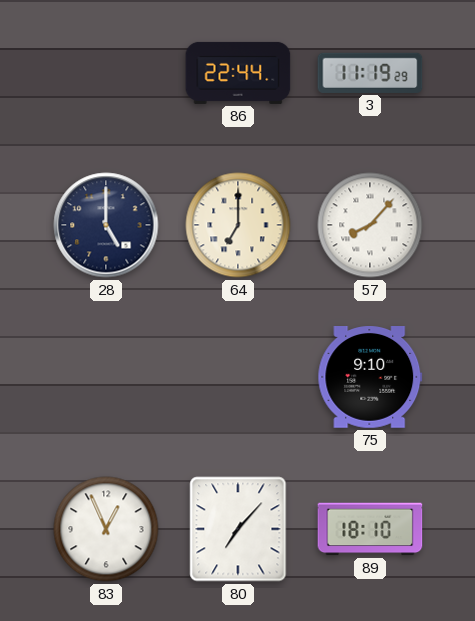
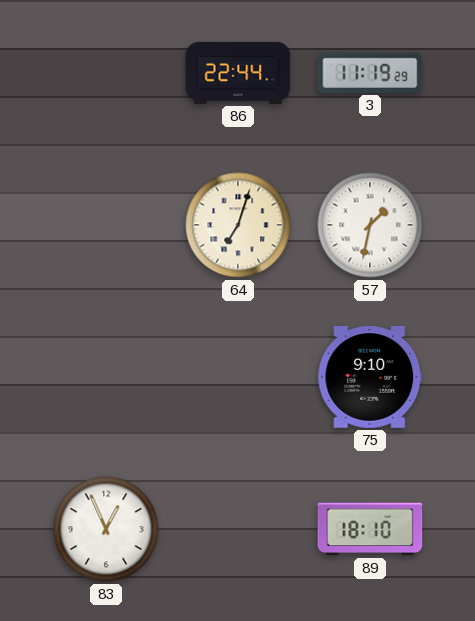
28: 5:00 -> none
64: 7:00 -> 7:03
57: 8:07 -> 1:32
80: 7:07 -> none
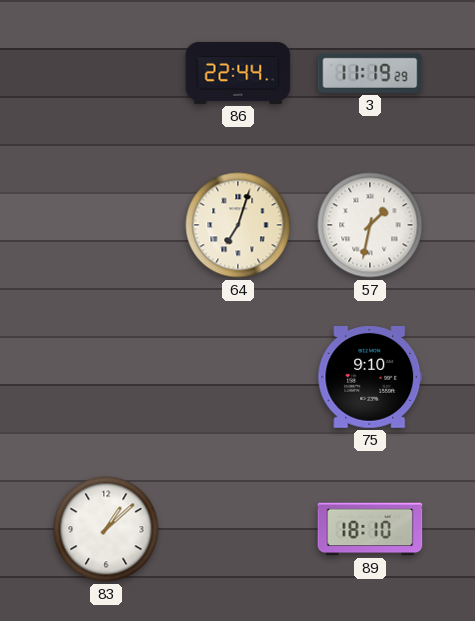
83: 12:56 -> 1:08
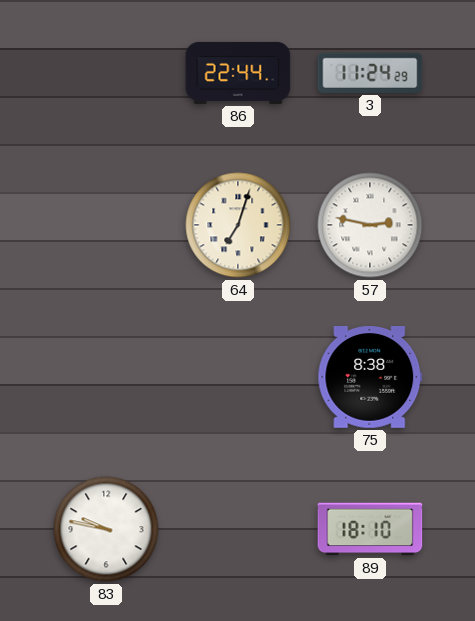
3: 11:19 -> 11:24
57: 1:32 -> 2:47
75: 9:10 -> 8:38
83: 1:08 -> 9:47
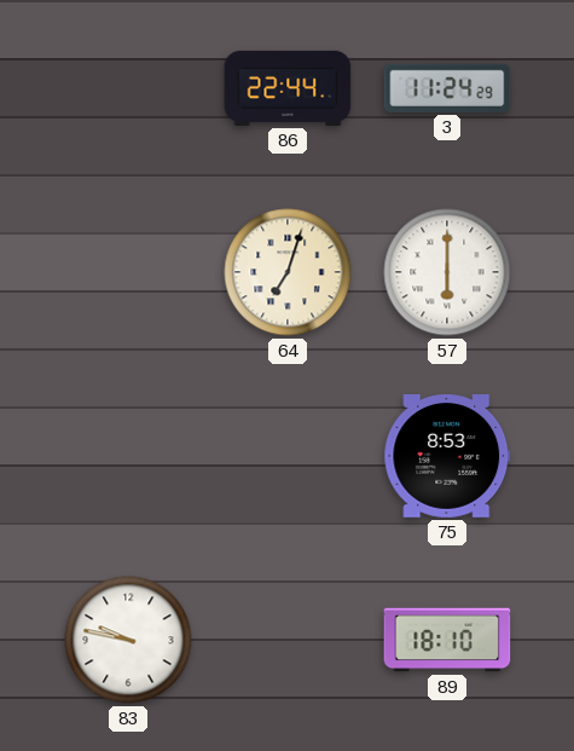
57: 2:47 -> 6:00
75: 8:38 -> 8:53
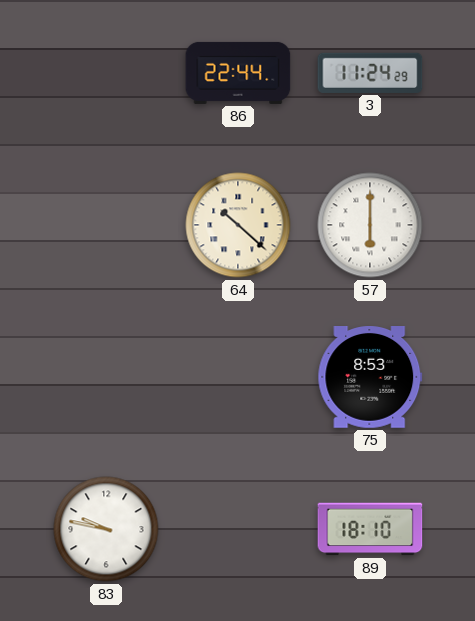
64: 7:03 -> 10:22
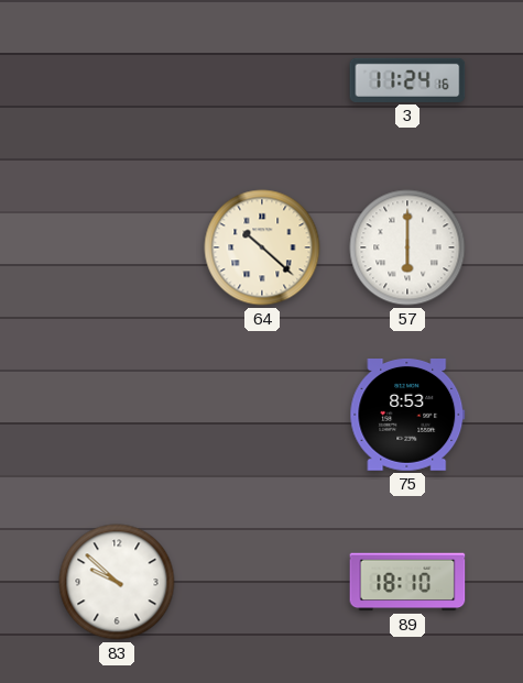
86: 22:44 -> none
3: 11:24:29 -> 11:24:16
83: 9:47 -> 9:52
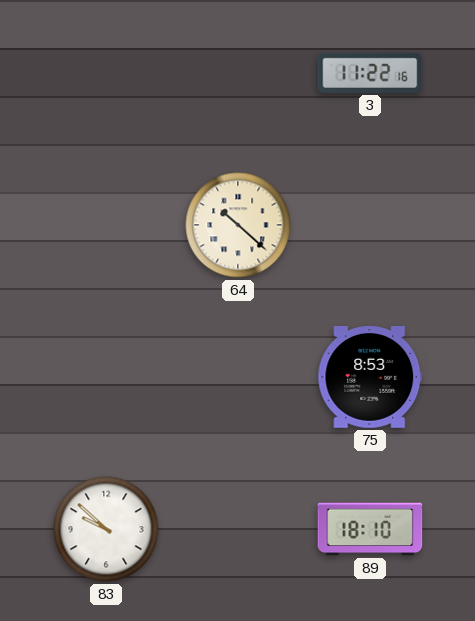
3: 11:24 -> 11:22
57: 6:00 -> none
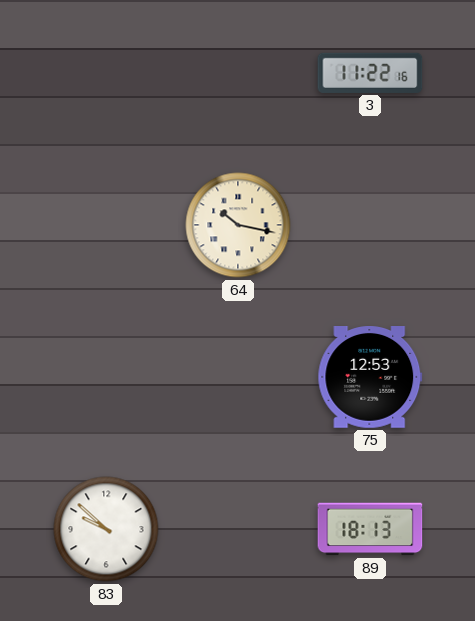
64: 10:22 -> 10:17
75: 8:53 -> 12:53
89: 18:10 -> 18:13
